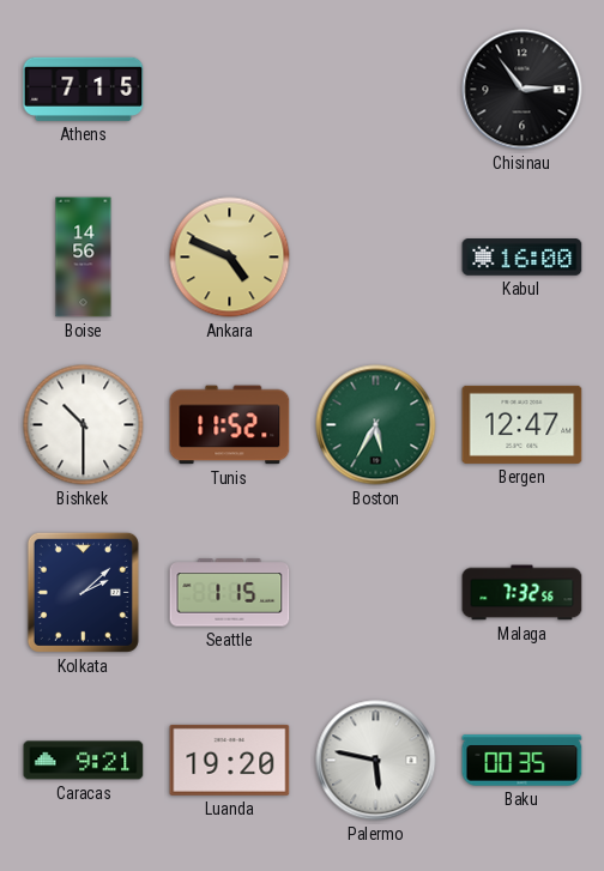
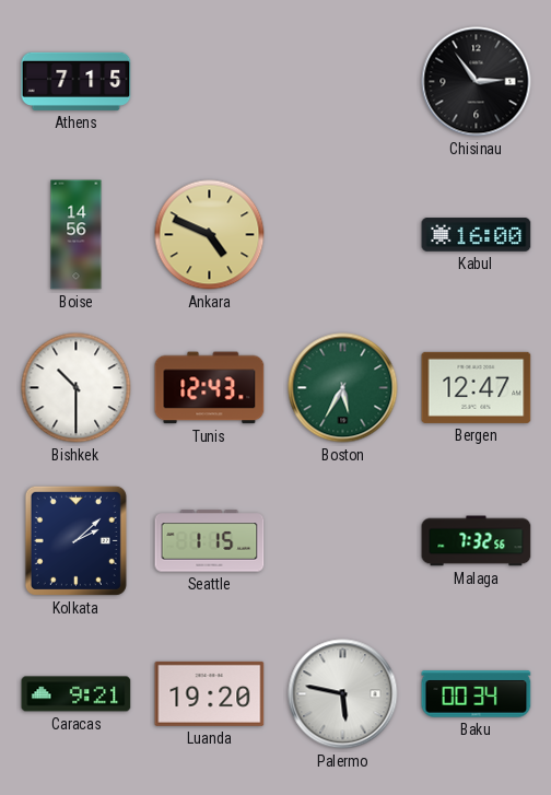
Tunis: 11:52 -> 12:43
Baku: 00:35 -> 00:34
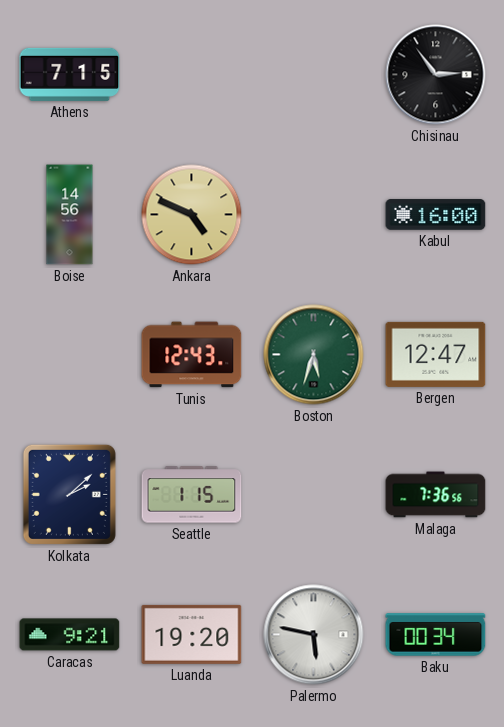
Bishkek: 10:30 -> none
Boston: 5:35 -> 5:33
Malaga: 7:32 -> 7:36
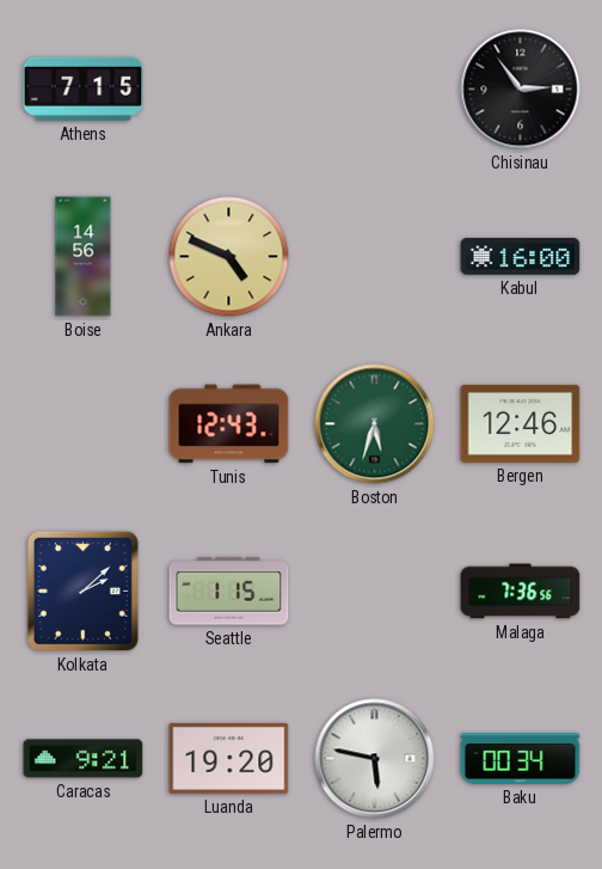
Bergen: 12:47 -> 12:46
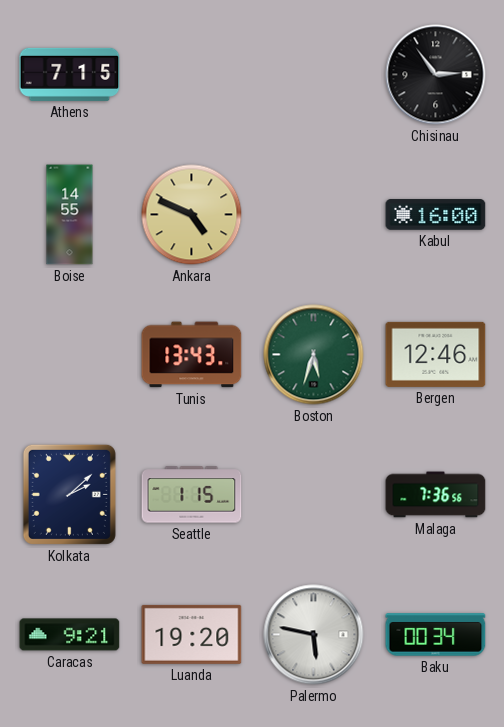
Boise: 14:56 -> 14:55
Tunis: 12:43 -> 13:43
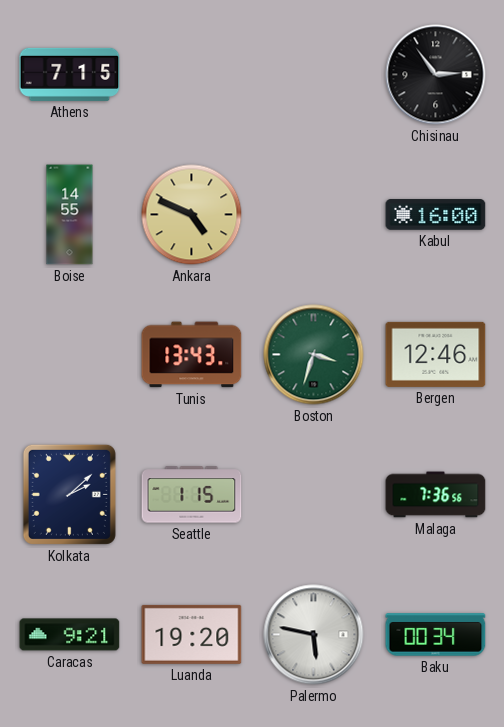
Boston: 5:33 -> 3:33
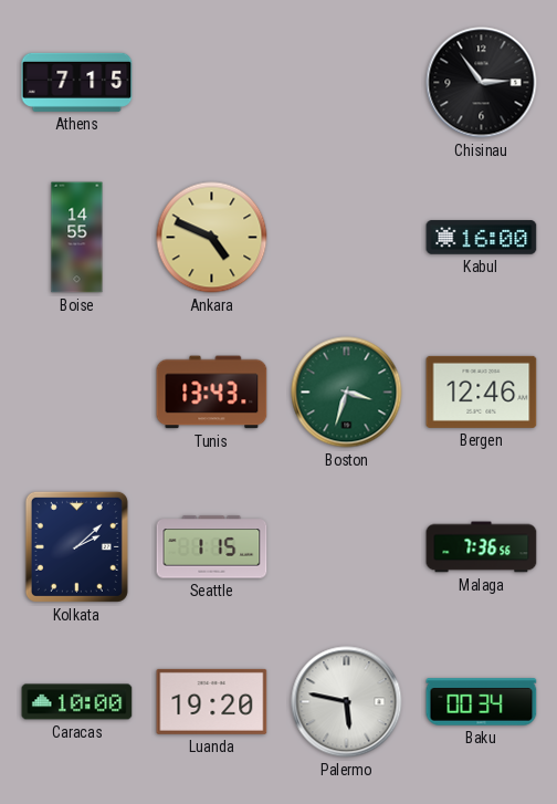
Caracas: 9:21 -> 10:00
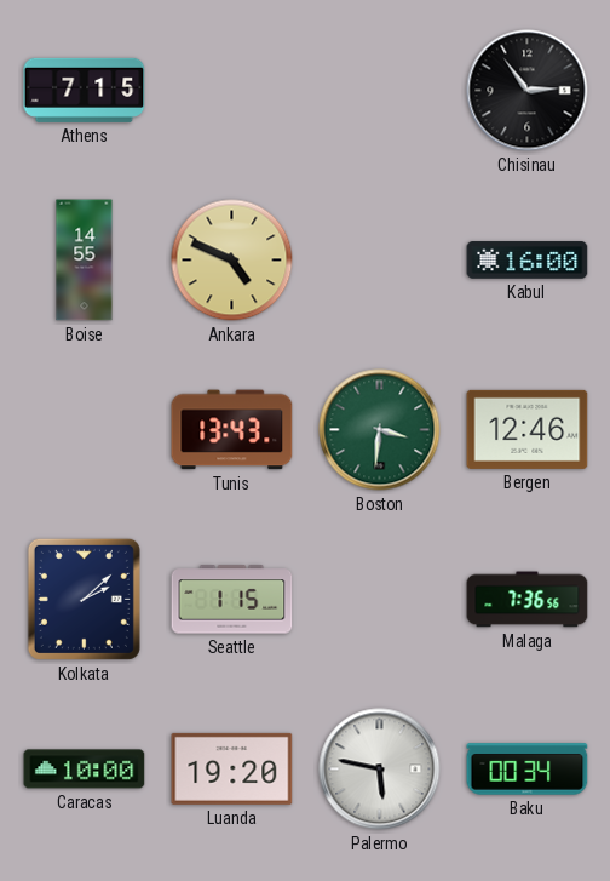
Boston: 3:33 -> 3:31
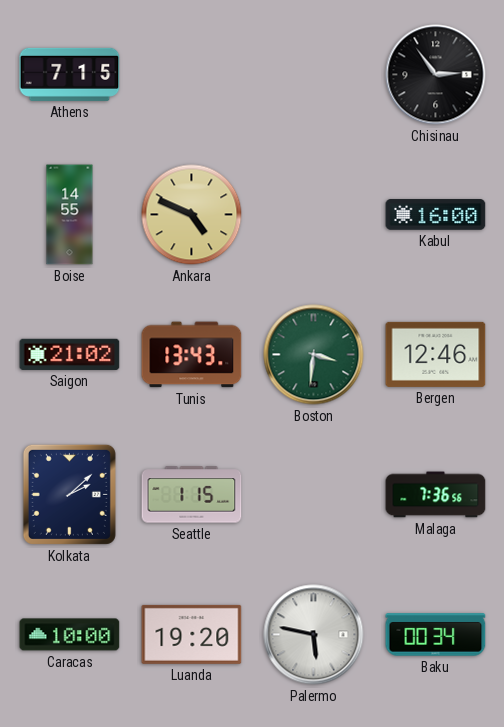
Saigon: none -> 21:02
